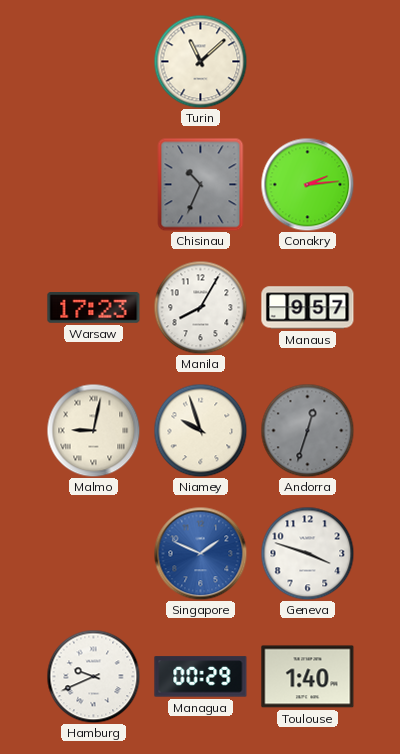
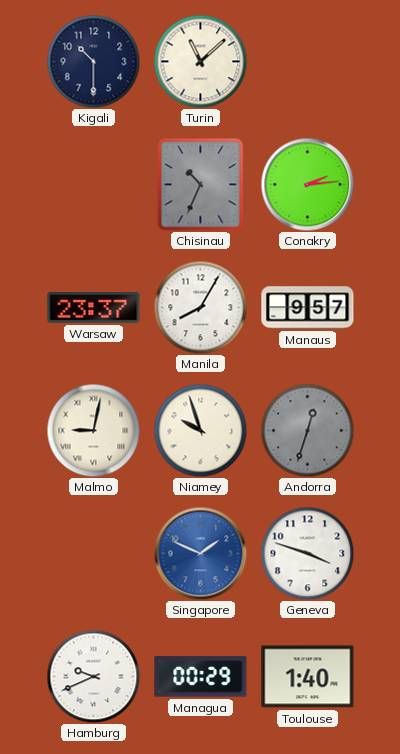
Kigali: none -> 10:30
Warsaw: 17:23 -> 23:37
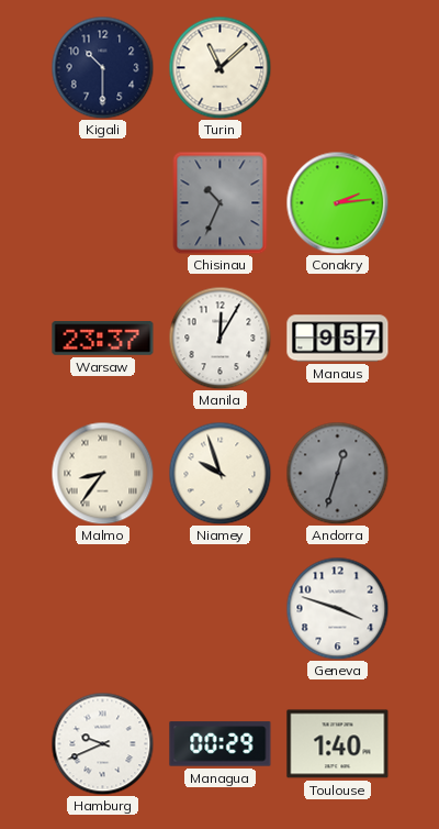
Manila: 8:05 -> 12:05
Malmo: 9:02 -> 8:36
Singapore: 1:49 -> none
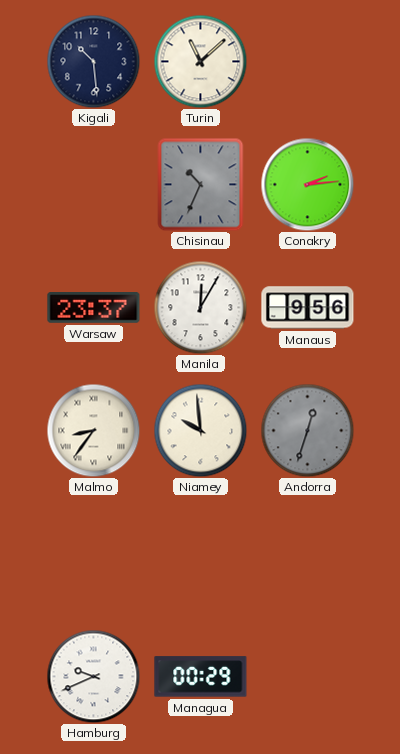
Kigali: 10:30 -> 10:29
Manaus: 9:57 -> 9:56
Niamey: 9:57 -> 9:59
Geneva: 3:48 -> none
Toulouse: 1:40 -> none
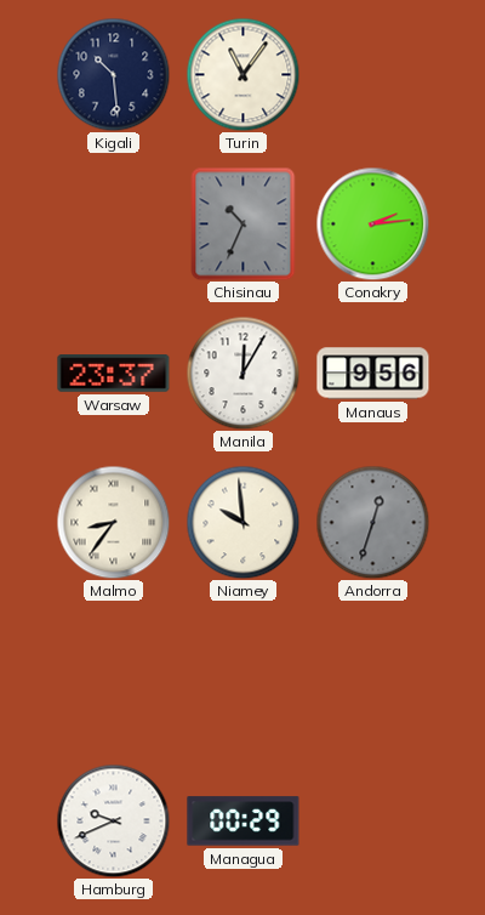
Turin: 11:08 -> 11:06
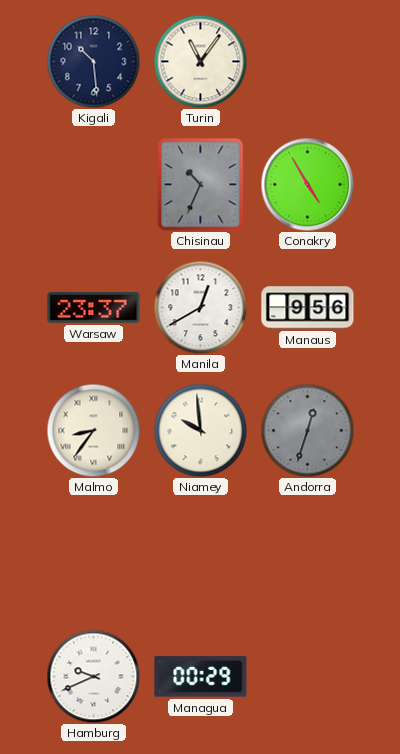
Conakry: 2:14 -> 4:55
Manila: 12:05 -> 12:40
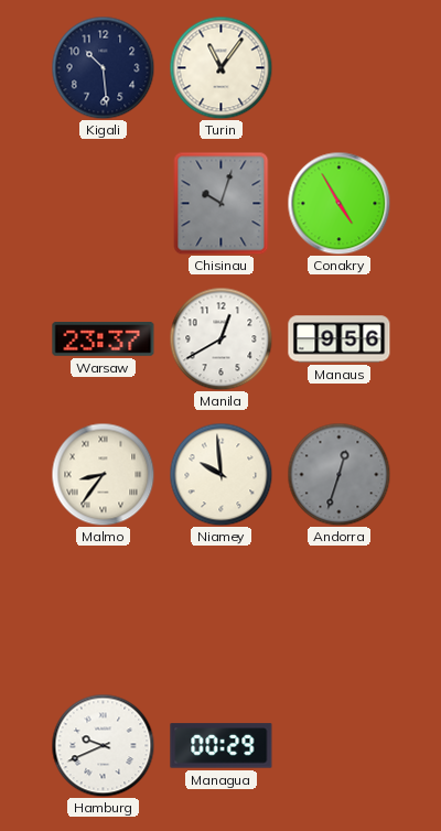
Chisinau: 10:34 -> 10:03
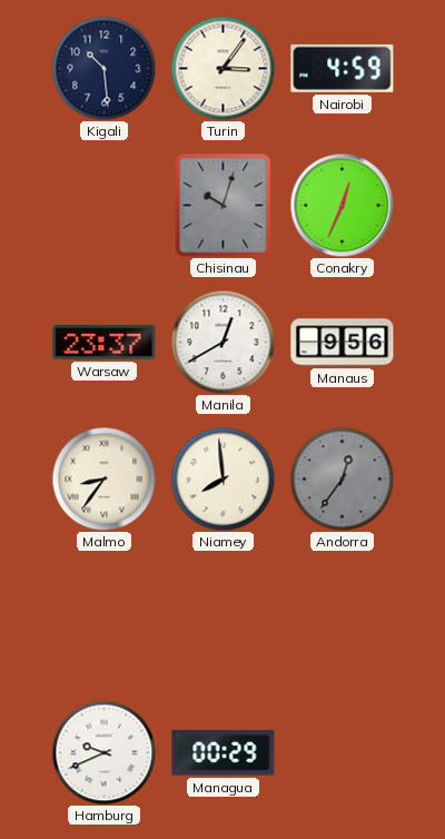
Turin: 11:06 -> 3:06
Nairobi: none -> 4:59
Conakry: 4:55 -> 12:34
Niamey: 9:59 -> 7:59
Andorra: 12:33 -> 12:36
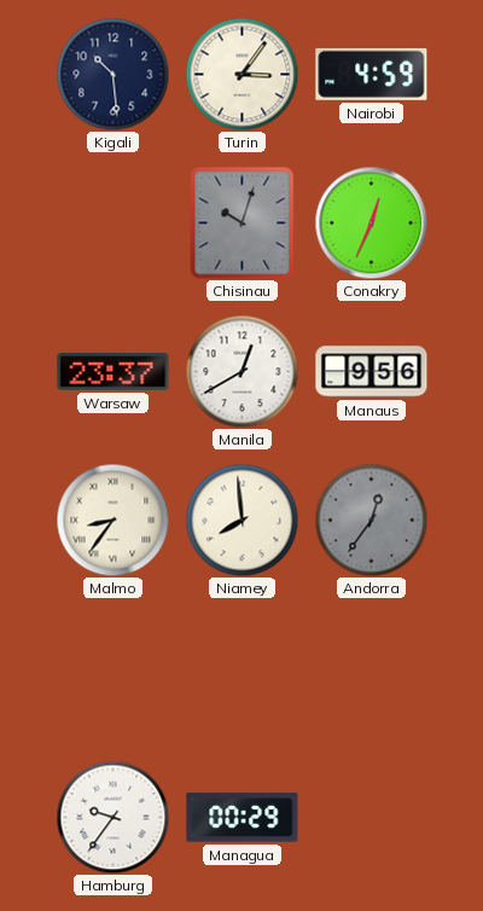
Hamburg: 9:41 -> 9:36
